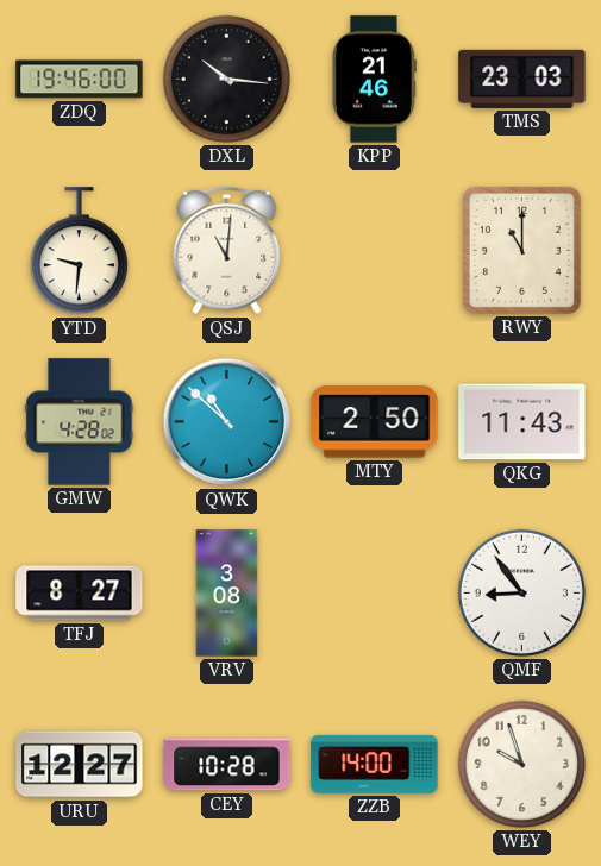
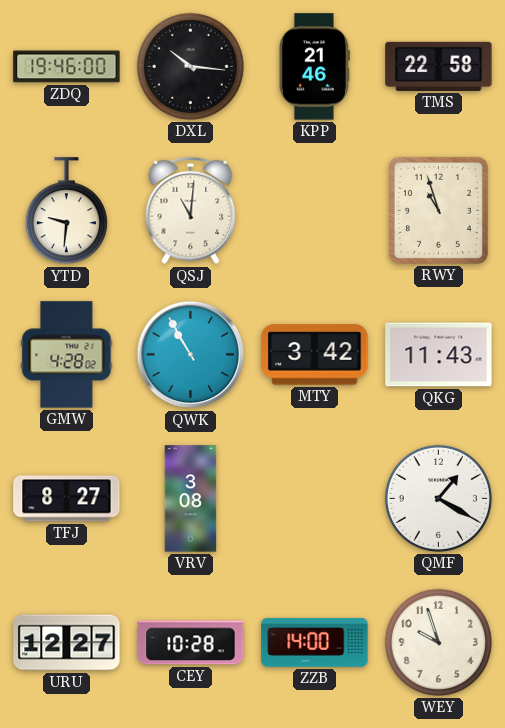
TMS: 23:03 -> 22:58
RWY: 11:00 -> 10:57
QWK: 10:52 -> 10:55
MTY: 2:50 -> 3:42
QMF: 8:54 -> 1:20
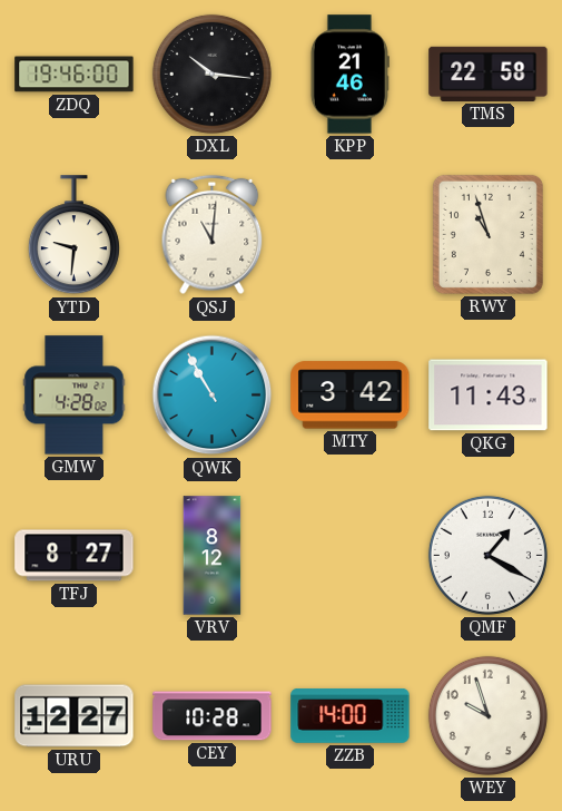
VRV: 3:08 -> 8:12
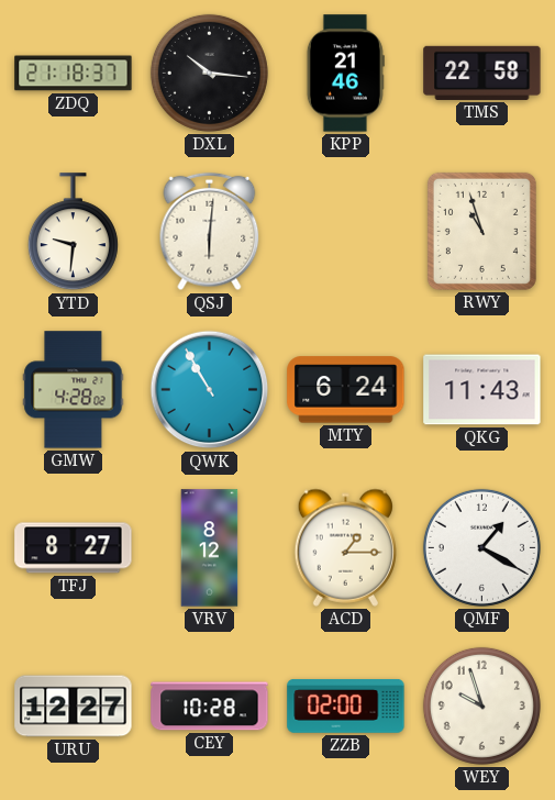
ZDQ: 19:46 -> 21:18
QSJ: 11:01 -> 6:01
MTY: 3:42 -> 6:24
ACD: none -> 1:15
ZZB: 14:00 -> 02:00
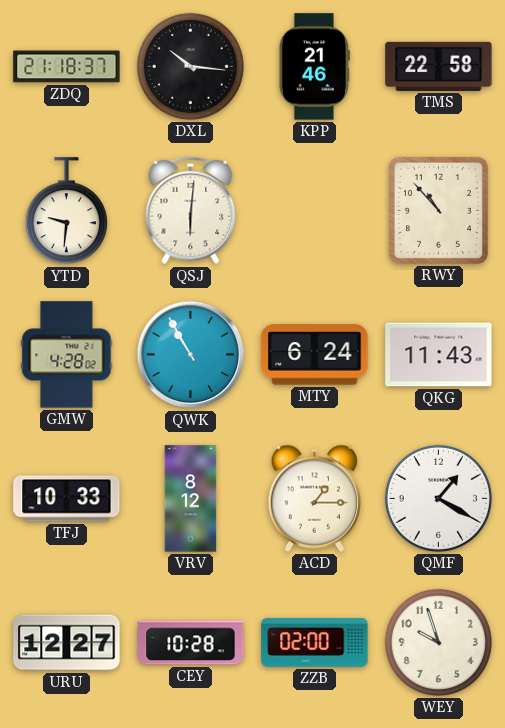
RWY: 10:57 -> 10:53
TFJ: 8:27 -> 10:33
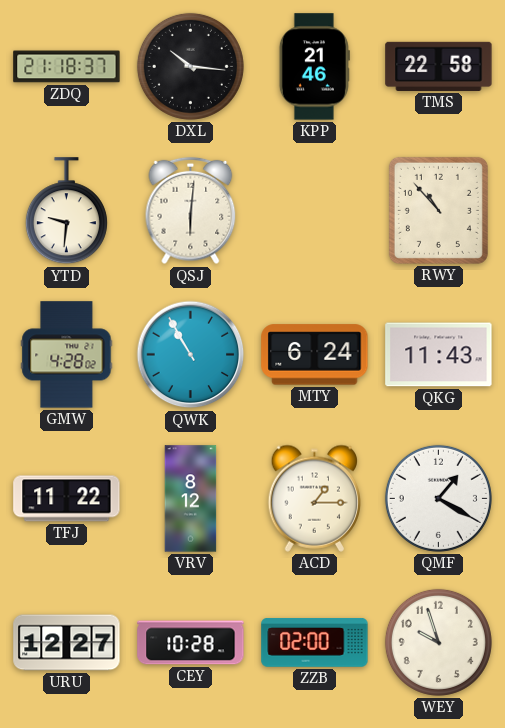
TFJ: 10:33 -> 11:22
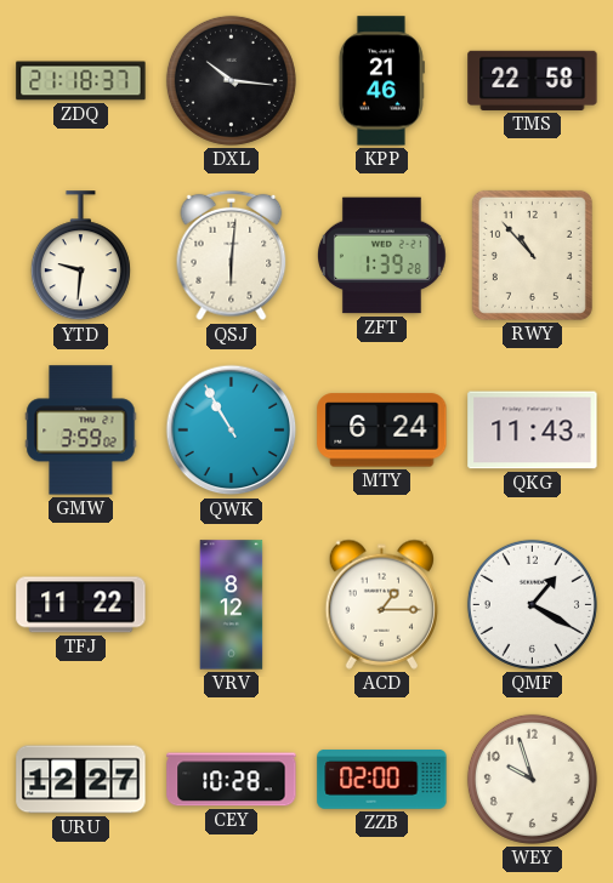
ZFT: none -> 1:39
GMW: 4:28 -> 3:59
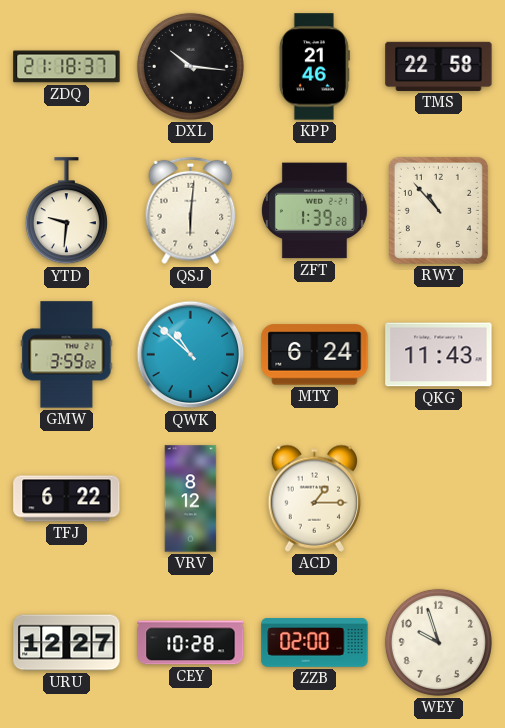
QWK: 10:55 -> 10:52
TFJ: 11:22 -> 6:22
QMF: 1:20 -> none
